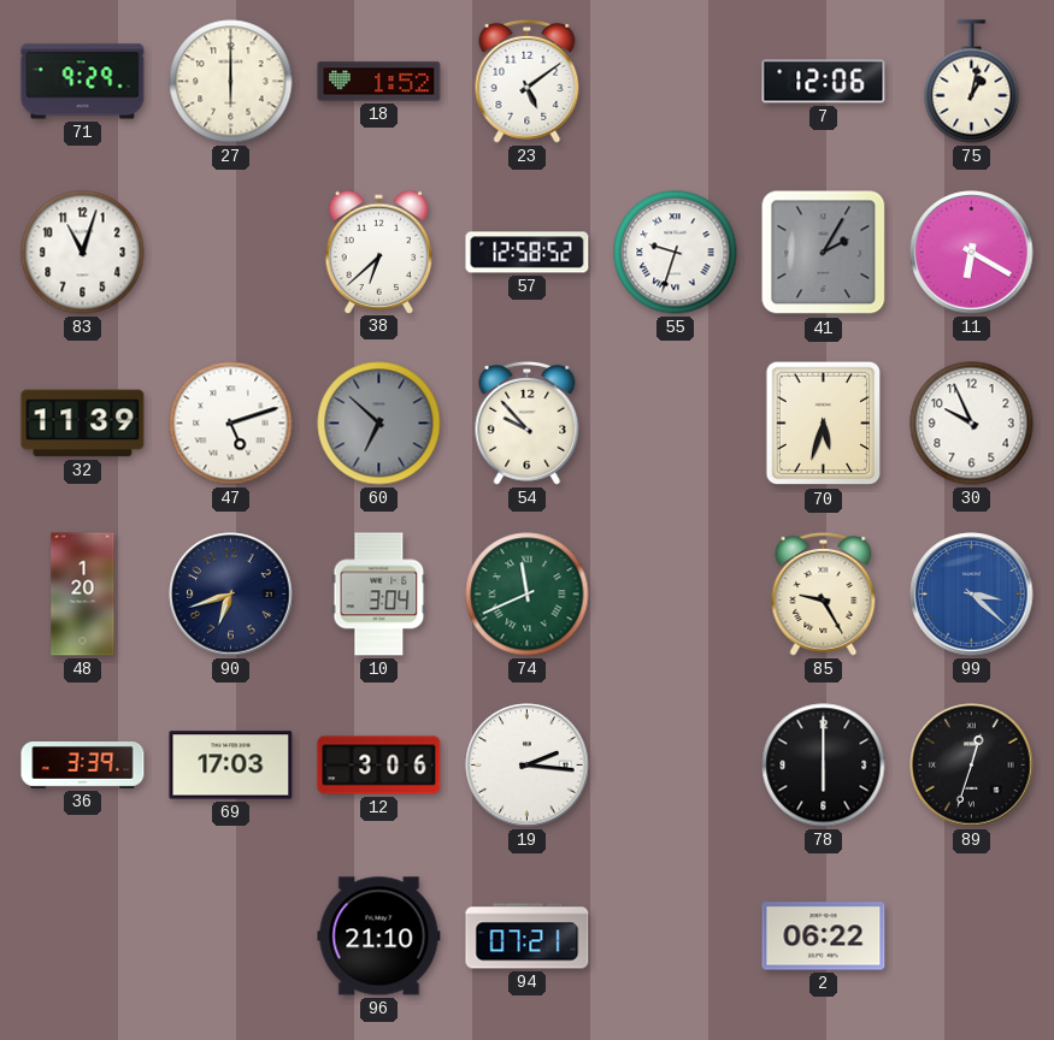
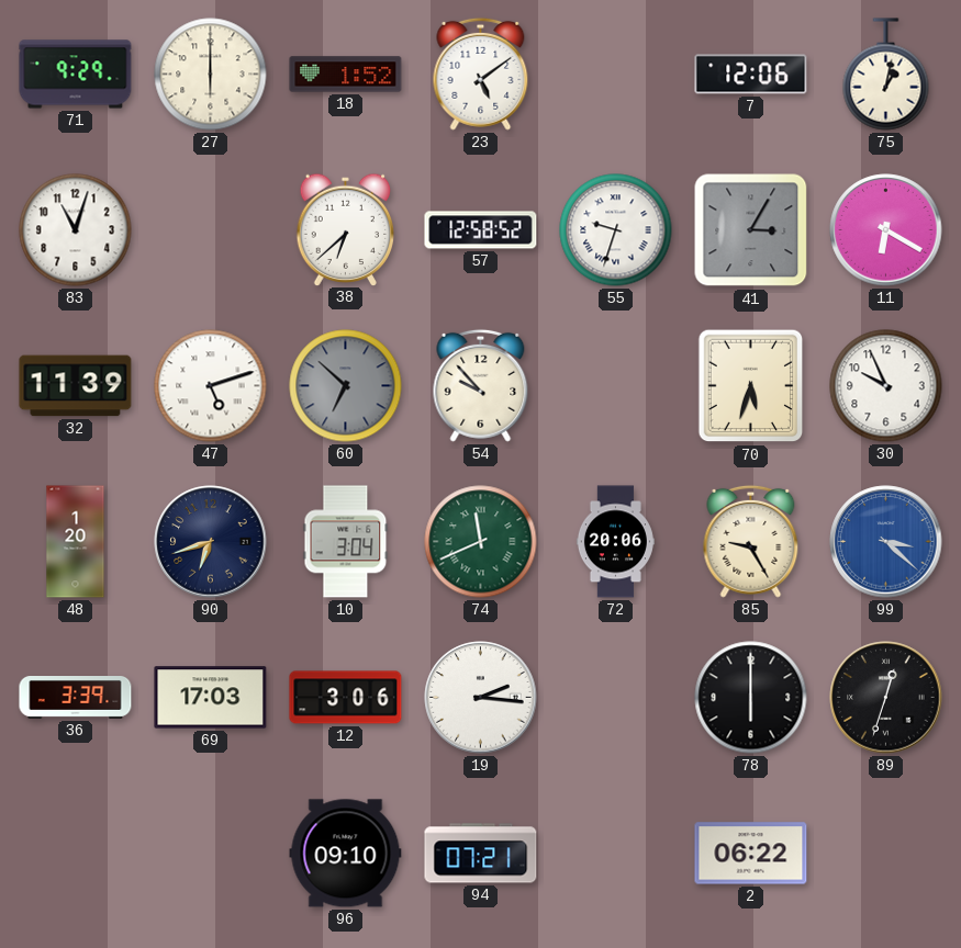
41: 2:05 -> 3:05
72: none -> 20:06
96: 21:10 -> 09:10
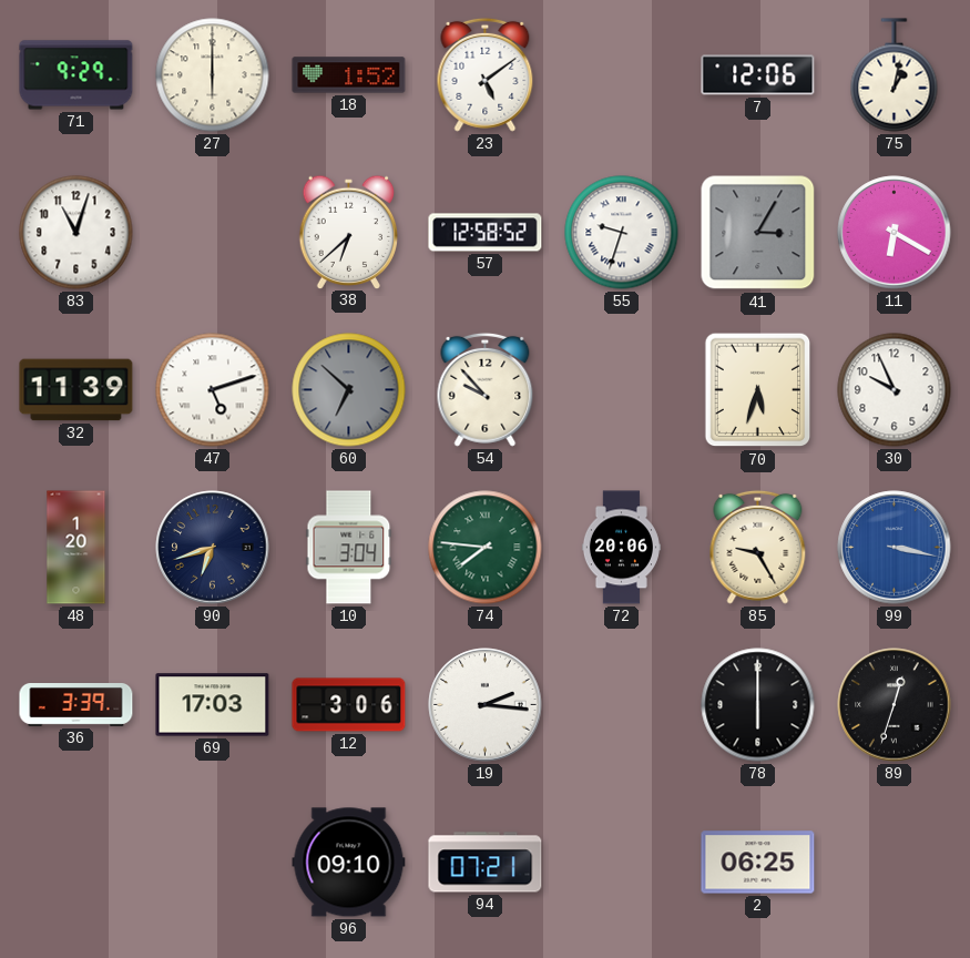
74: 11:41 -> 7:46
99: 3:22 -> 3:17
2: 06:22 -> 06:25
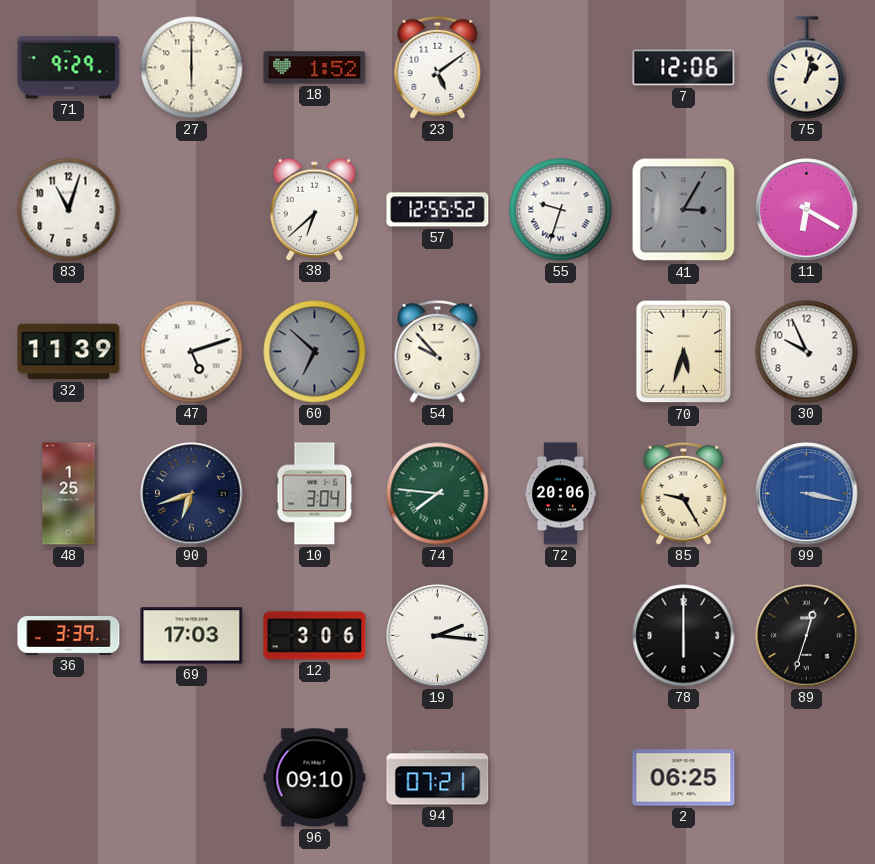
57: 12:58 -> 12:55
48: 1:20 -> 1:25
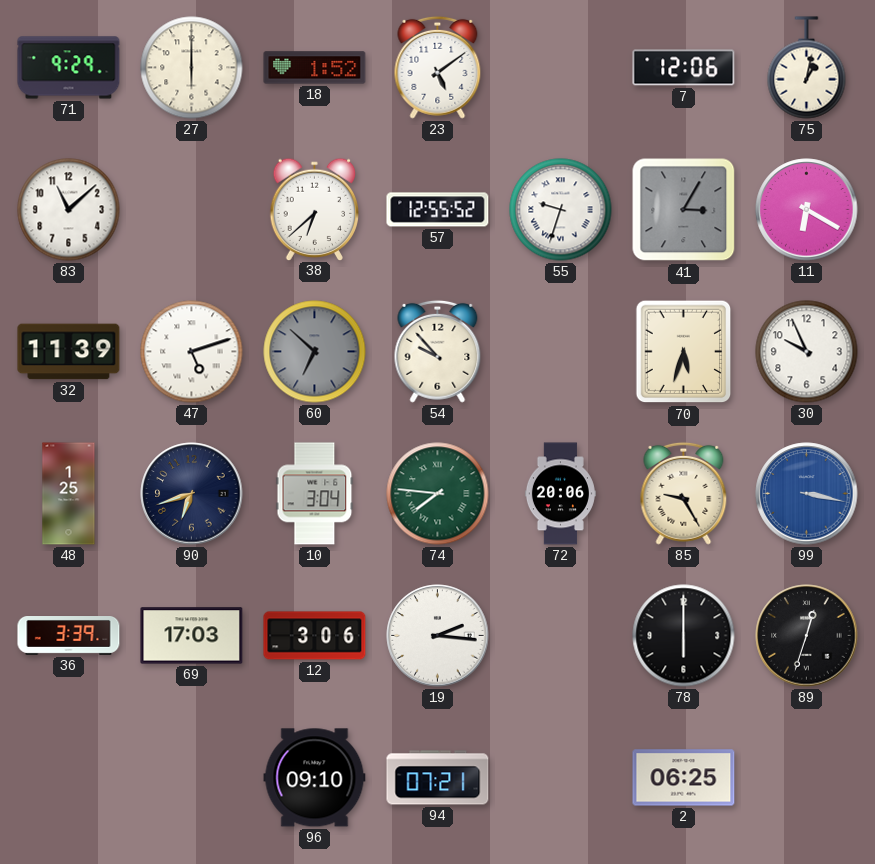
83: 11:03 -> 11:08
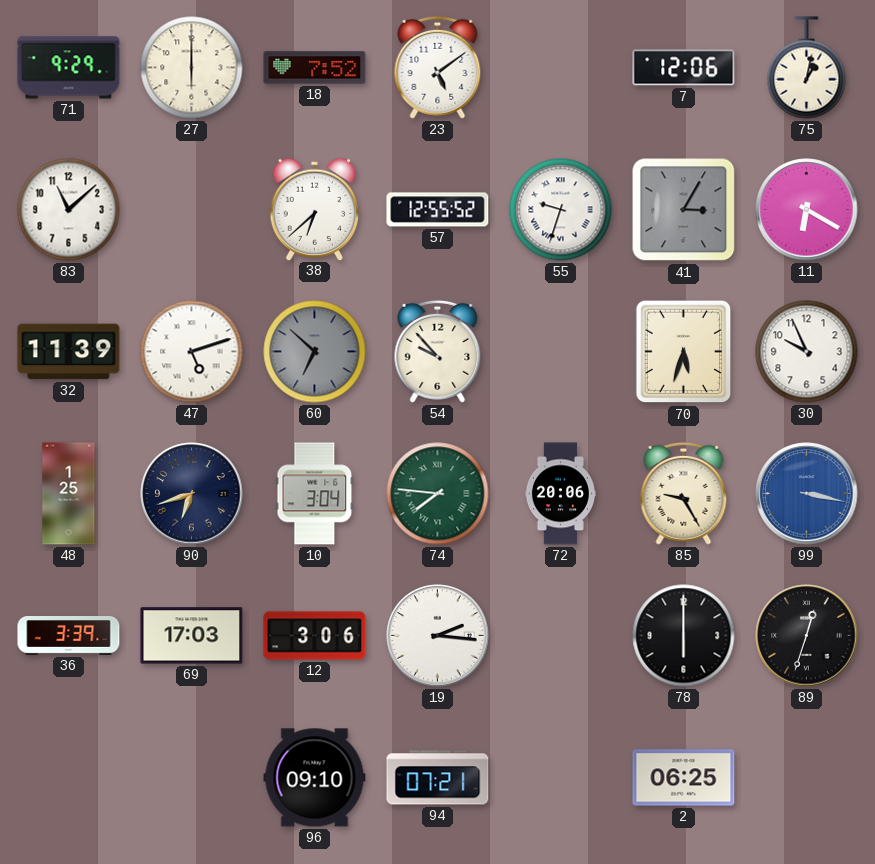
18: 1:52 -> 7:52
